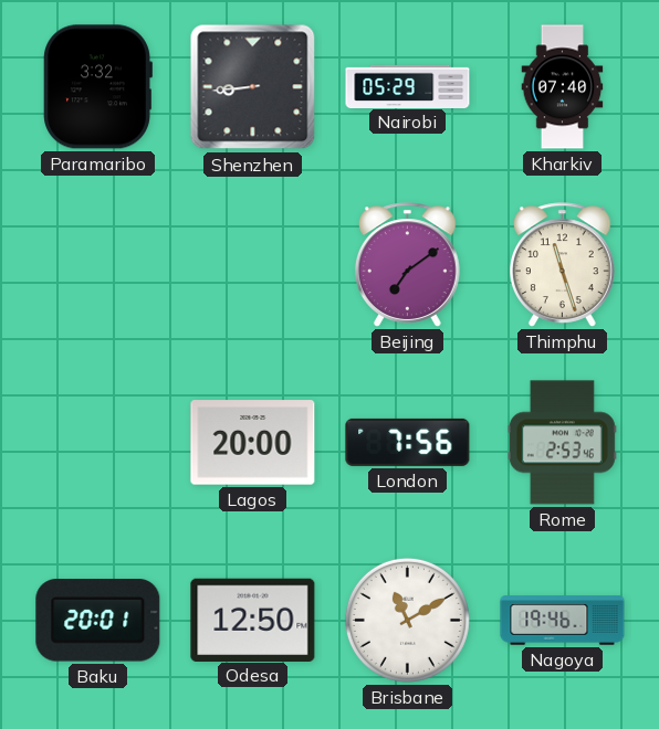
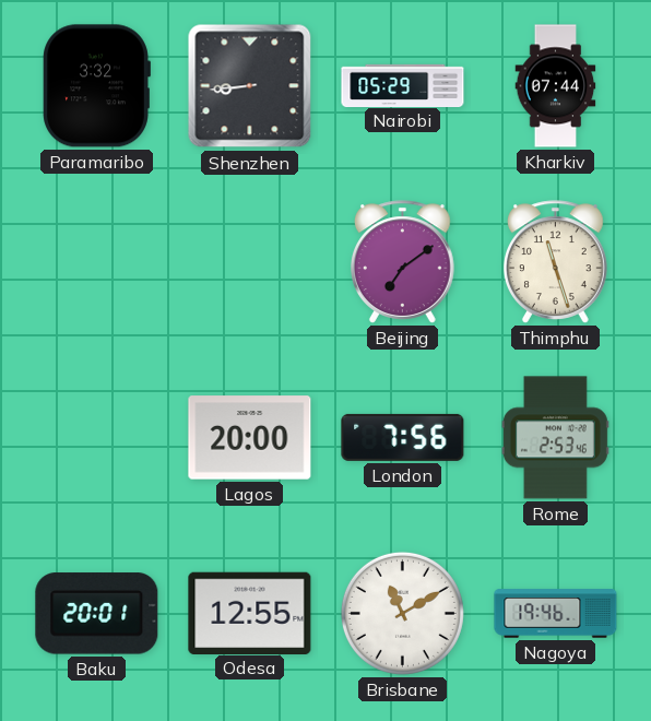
Kharkiv: 07:40 -> 07:44
Odesa: 12:50 -> 12:55
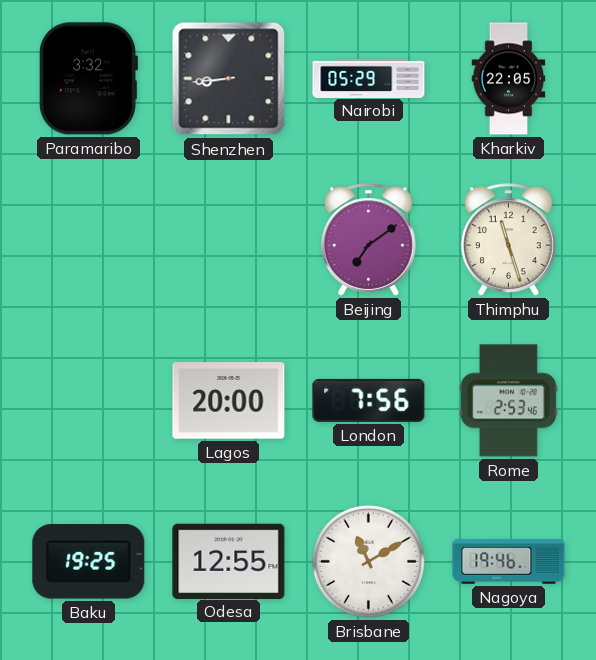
Kharkiv: 07:44 -> 22:05
Baku: 20:01 -> 19:25
